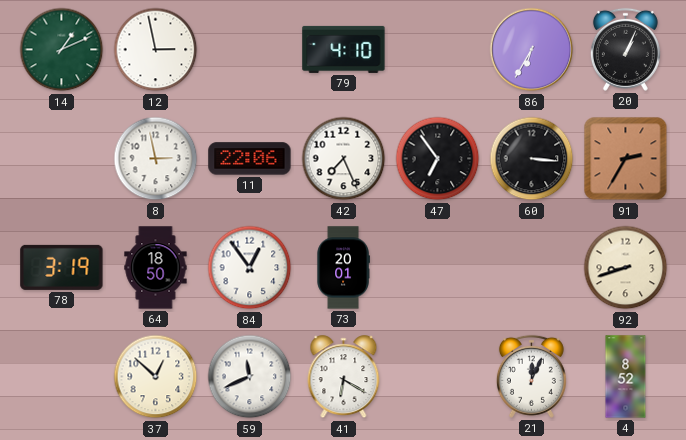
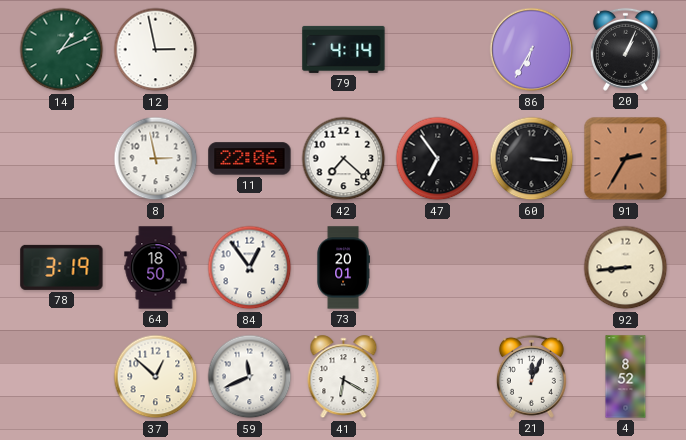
79: 4:10 -> 4:14
42: 7:26 -> 7:22
92: 8:42 -> 8:44
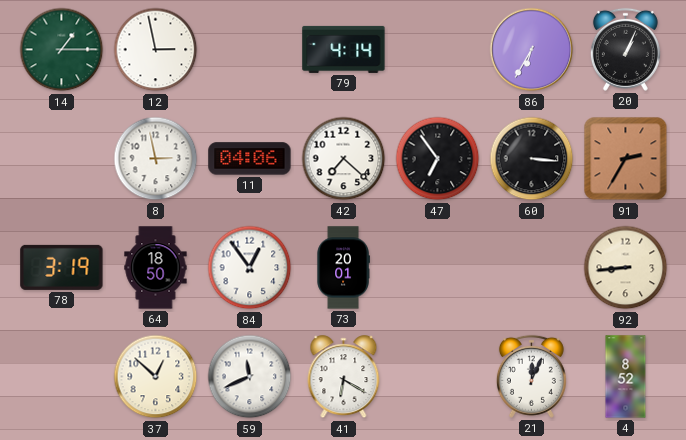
14: 1:11 -> 1:15
11: 22:06 -> 04:06
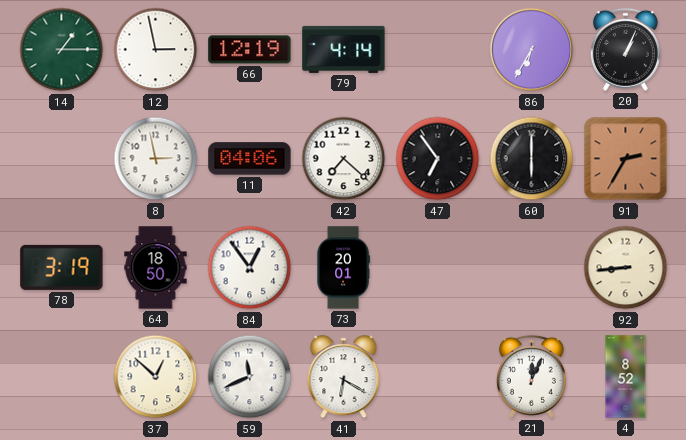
66: none -> 12:19
60: 3:16 -> 6:00
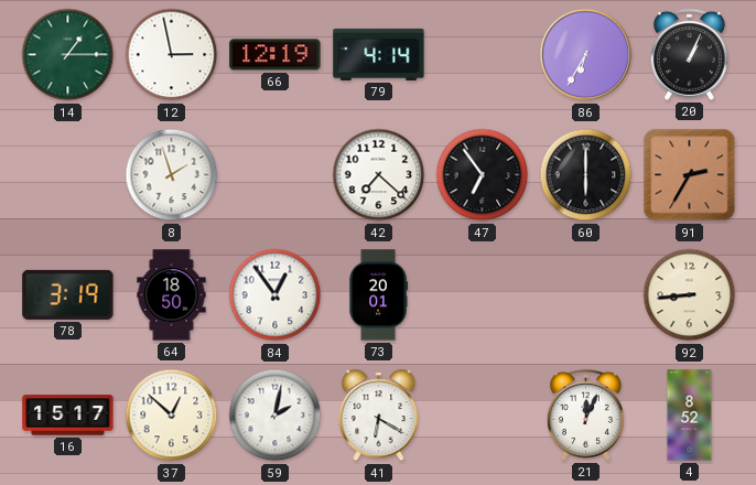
8: 2:58 -> 1:57
11: 04:06 -> none
16: none -> 15:17
59: 11:41 -> 2:02
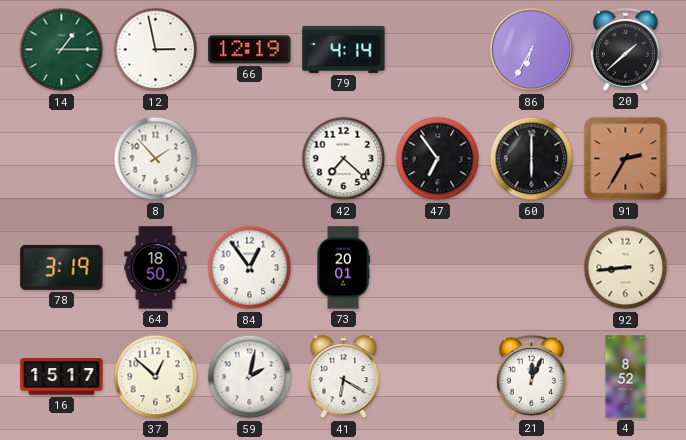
20: 1:04 -> 1:38
8: 1:57 -> 1:53
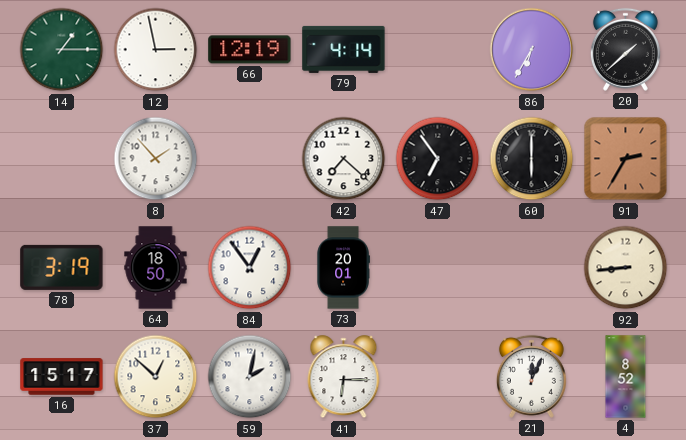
41: 6:20 -> 6:15
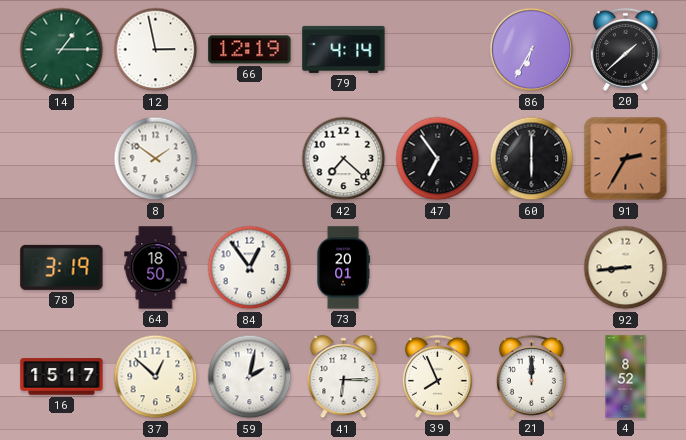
8: 1:53 -> 1:51
39: none -> 7:56
21: 12:04 -> 12:00
